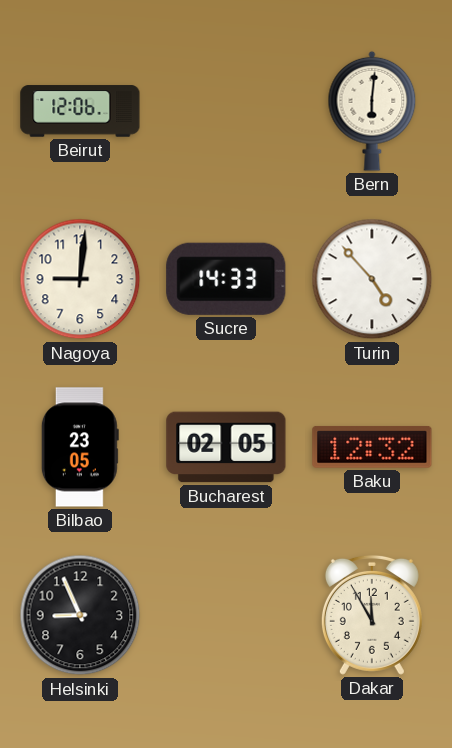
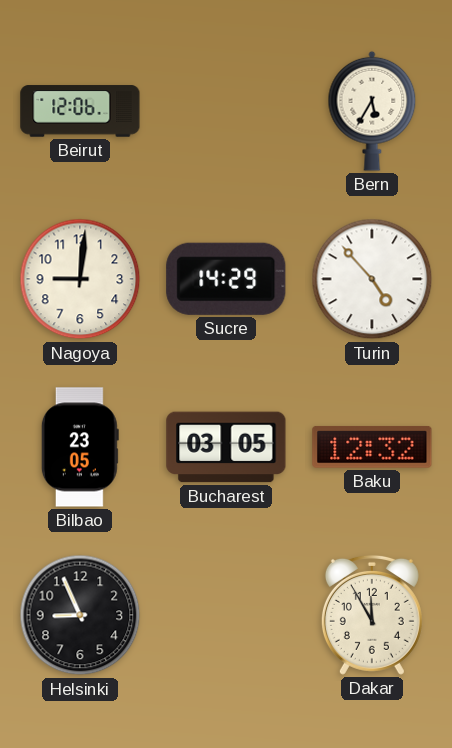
Bern: 6:01 -> 5:35
Sucre: 14:33 -> 14:29
Bucharest: 02:05 -> 03:05
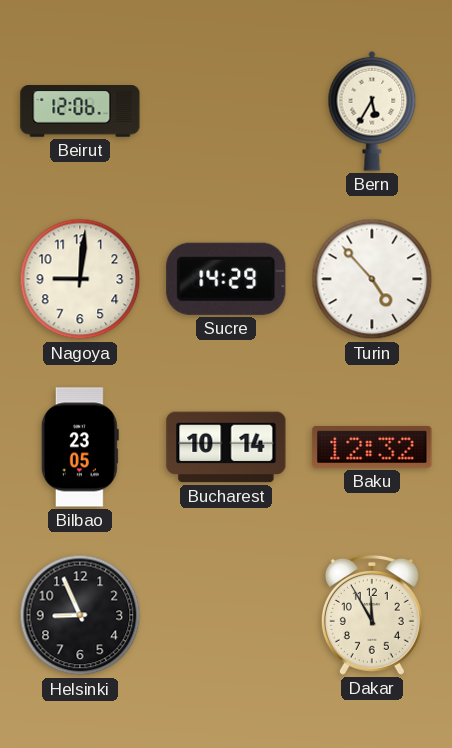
Bucharest: 03:05 -> 10:14
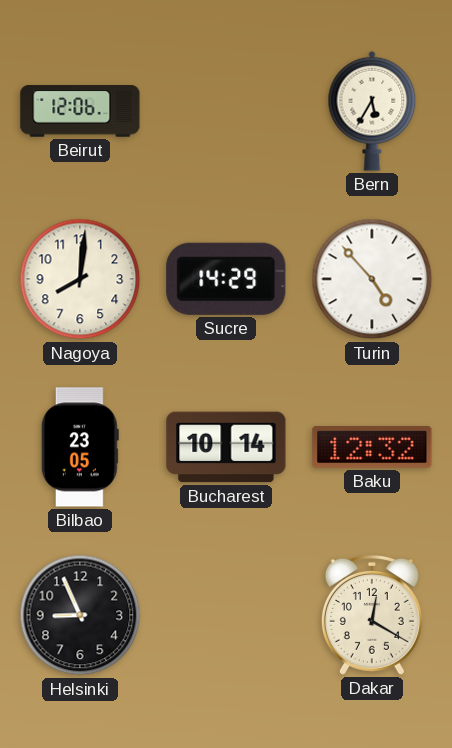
Nagoya: 9:01 -> 8:01
Dakar: 11:55 -> 12:20
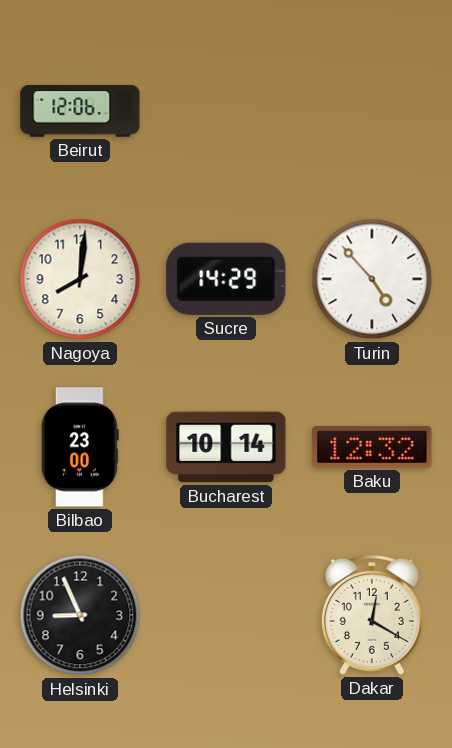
Bern: 5:35 -> none
Bilbao: 23:05 -> 23:00
